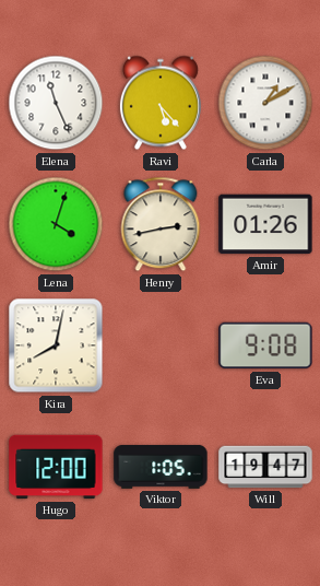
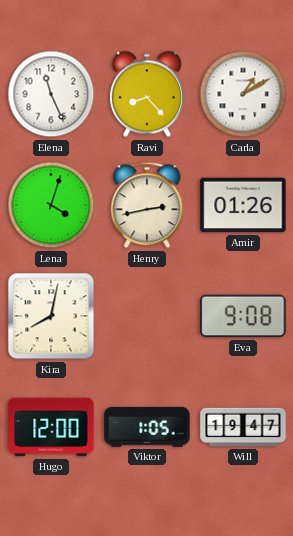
Ravi: 5:23 -> 8:23
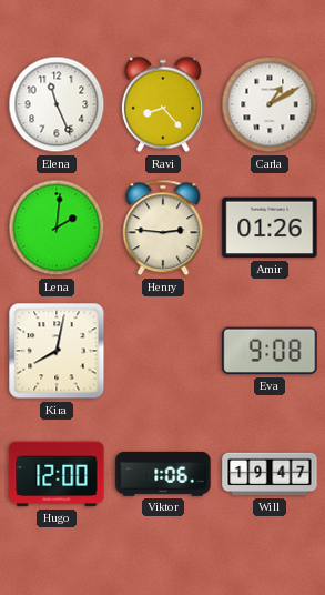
Lena: 4:03 -> 2:01
Henry: 2:43 -> 2:46
Viktor: 1:05 -> 1:06
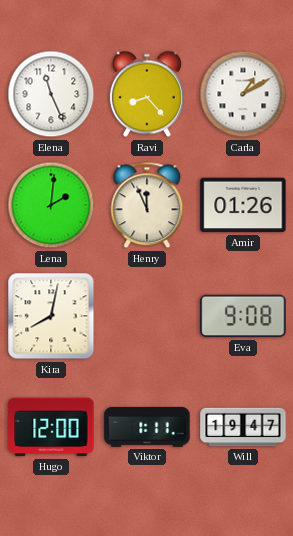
Henry: 2:46 -> 11:56
Viktor: 1:06 -> 1:11
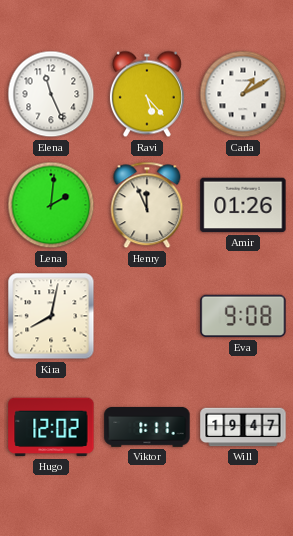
Ravi: 8:23 -> 5:23
Hugo: 12:00 -> 12:02
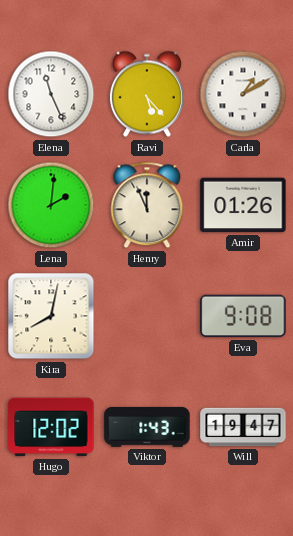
Viktor: 1:11 -> 1:43
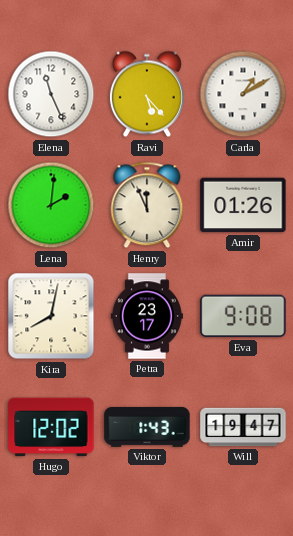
Petra: none -> 23:17
